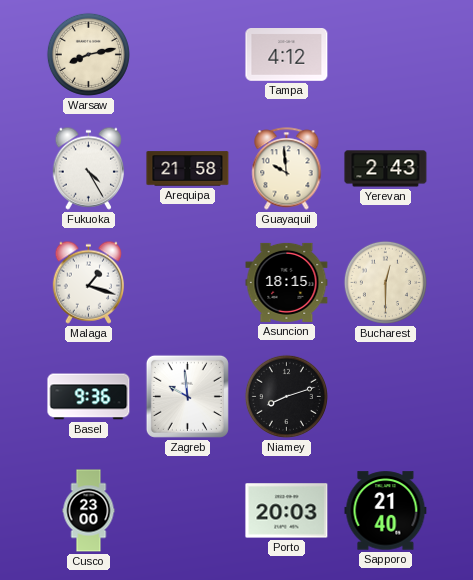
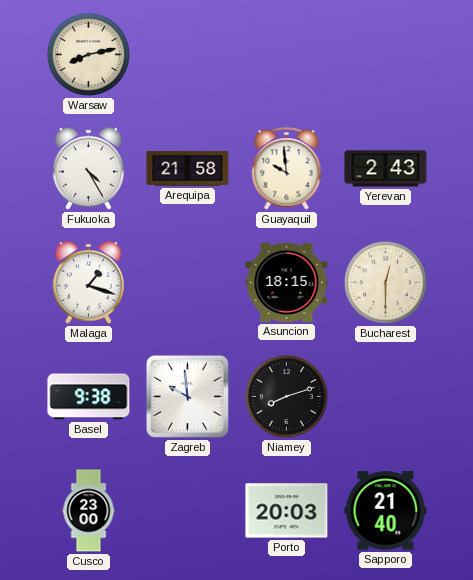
Tampa: 4:12 -> none
Basel: 9:36 -> 9:38
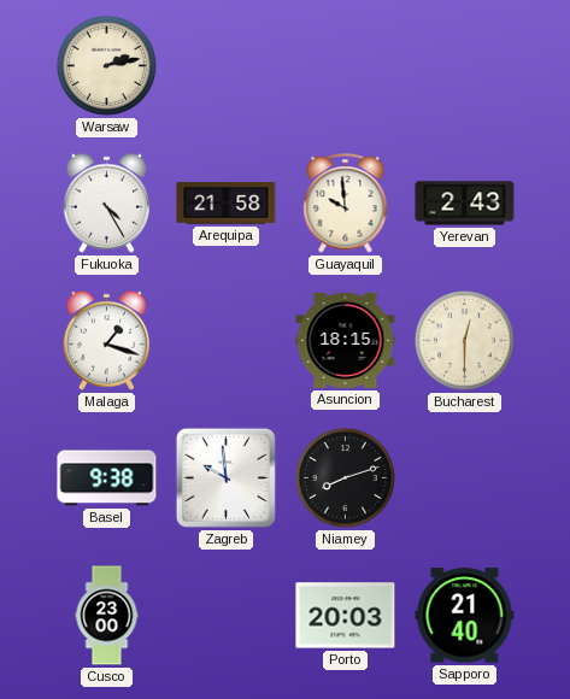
Warsaw: 8:13 -> 2:13
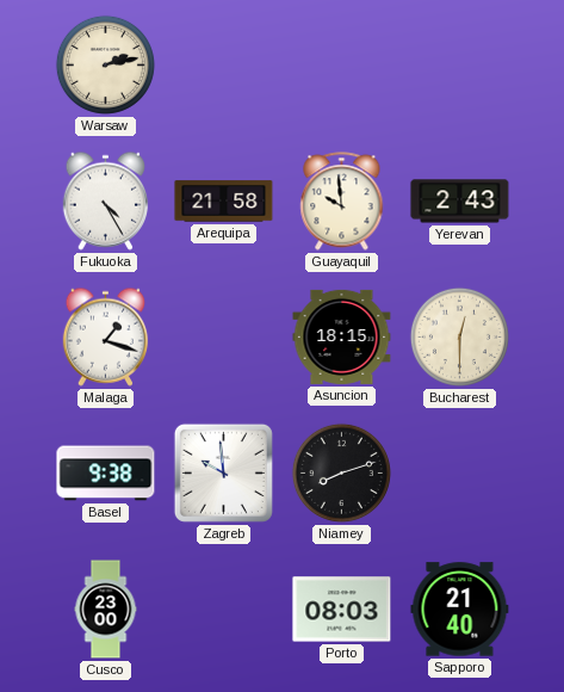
Porto: 20:03 -> 08:03
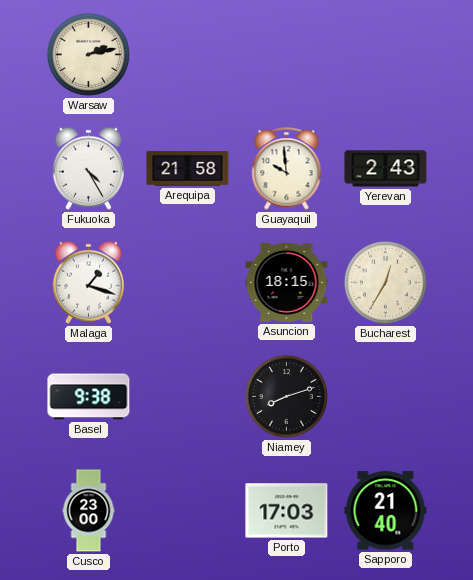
Bucharest: 12:30 -> 12:35
Zagreb: 9:59 -> none
Porto: 08:03 -> 17:03
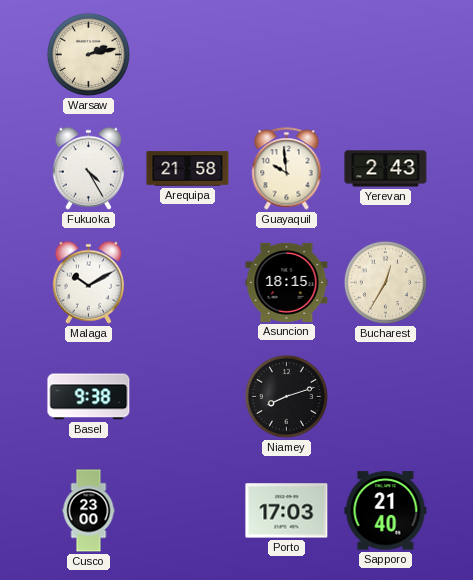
Malaga: 1:18 -> 10:10
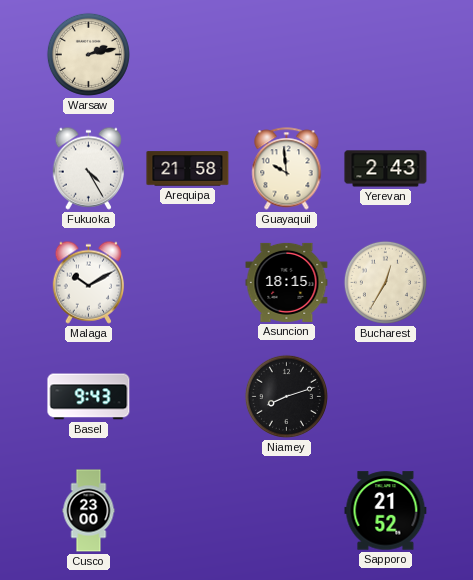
Basel: 9:38 -> 9:43
Porto: 17:03 -> none
Sapporo: 21:40 -> 21:52
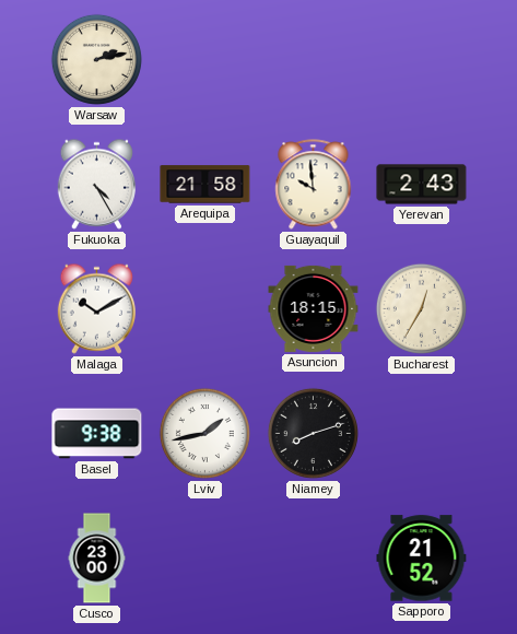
Basel: 9:43 -> 9:38
Lviv: none -> 1:43
